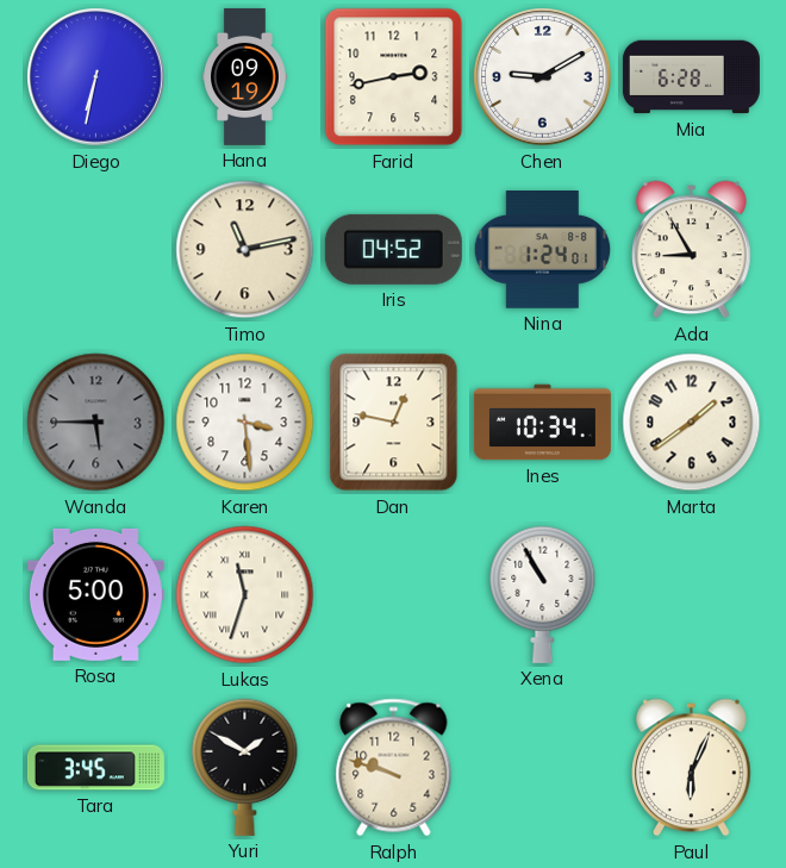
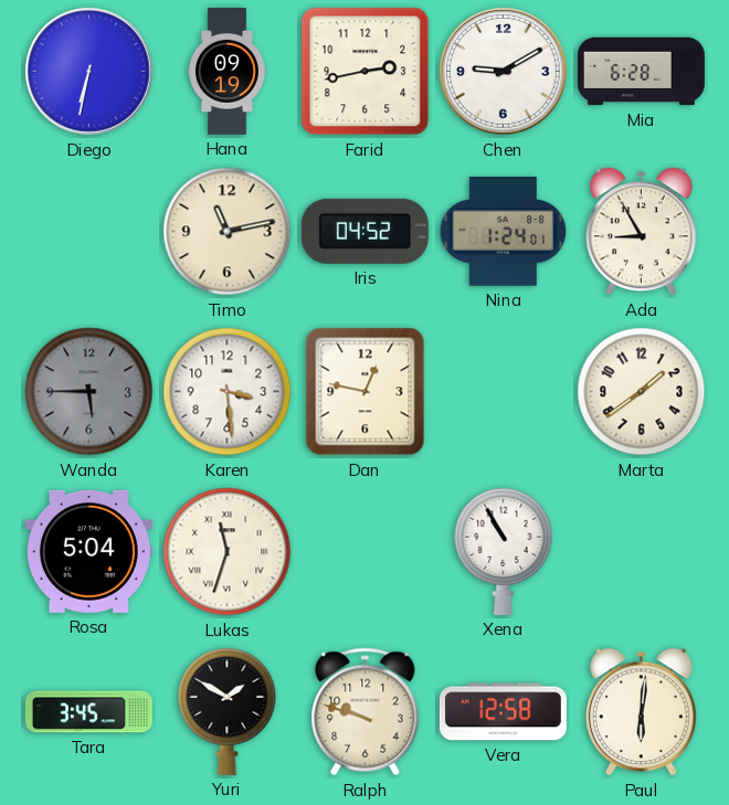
Ines: 10:34 -> none
Rosa: 5:00 -> 5:04
Vera: none -> 12:58
Paul: 6:04 -> 6:01
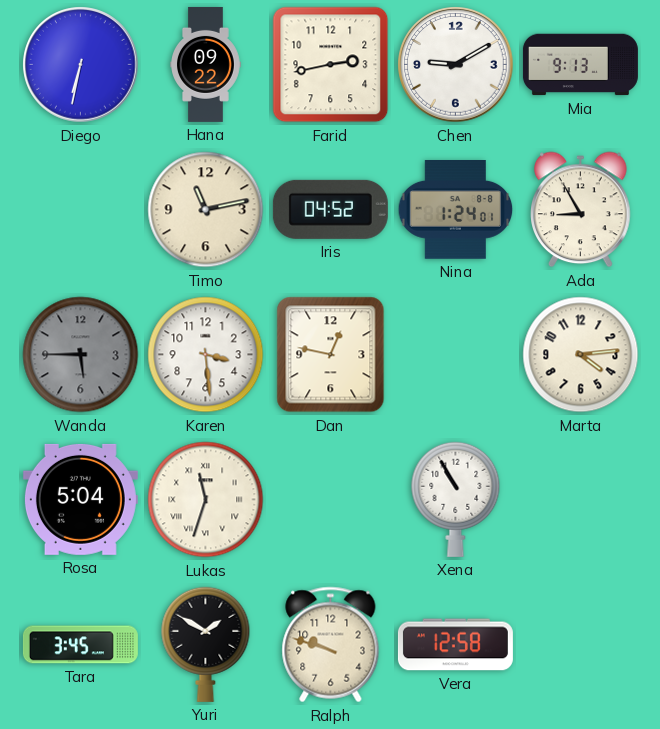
Hana: 09:19 -> 09:22
Mia: 6:28 -> 9:13
Marta: 1:39 -> 4:14
Paul: 6:01 -> none
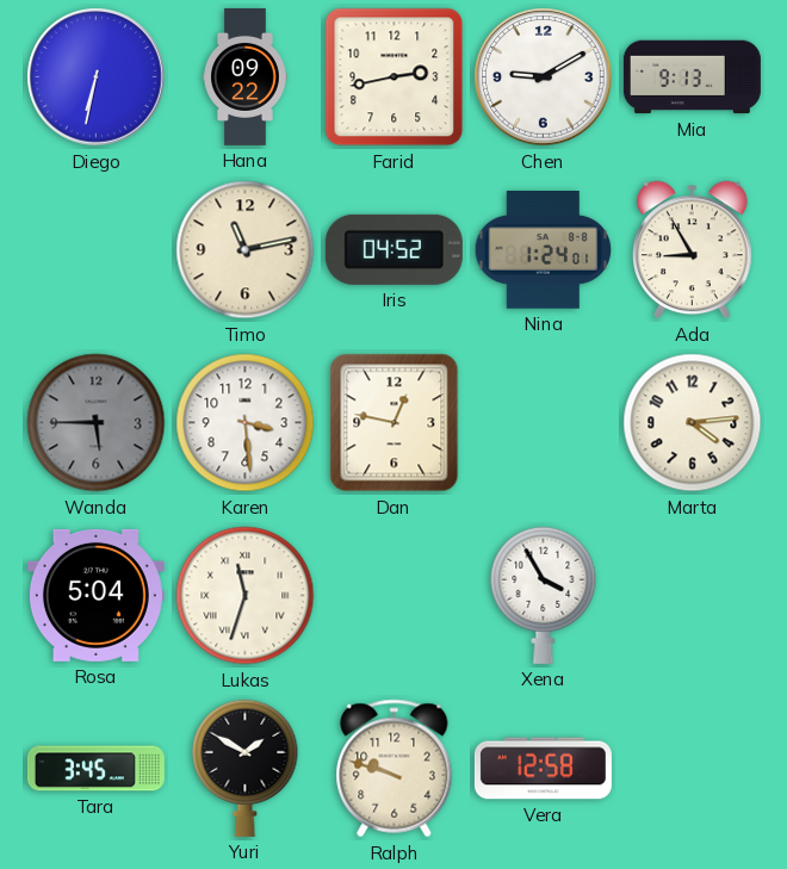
Xena: 10:55 -> 3:55
